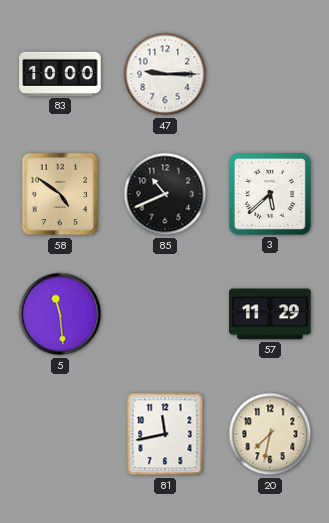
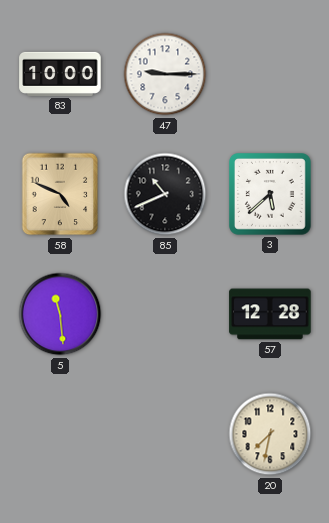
58: 4:51 -> 4:49
57: 11:29 -> 12:28
81: 11:43 -> none
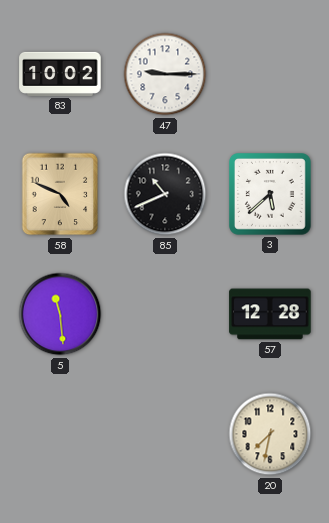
83: 10:00 -> 10:02
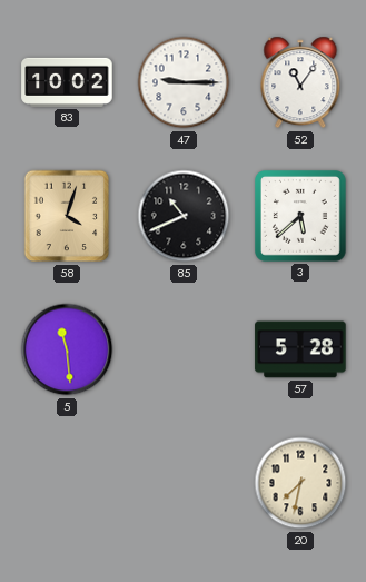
52: none -> 11:06
58: 4:49 -> 4:03
57: 12:28 -> 5:28
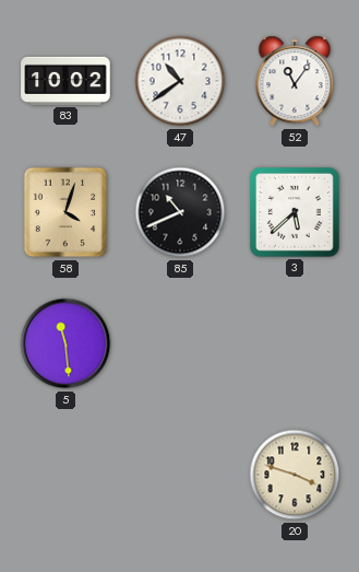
47: 9:15 -> 10:39
57: 5:28 -> none
20: 7:32 -> 3:48
